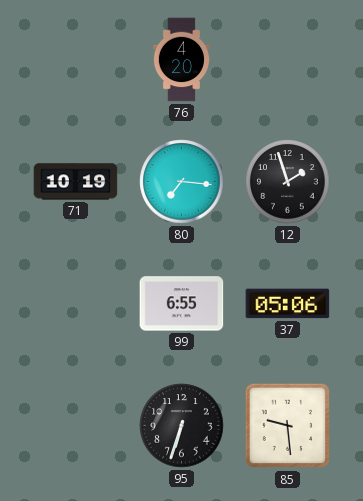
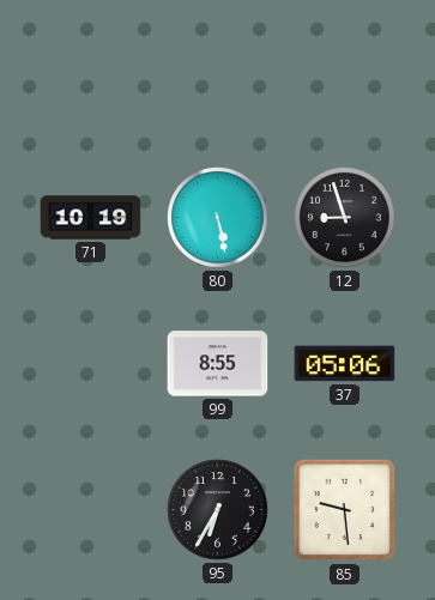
76: 4:20 -> none
80: 7:16 -> 5:28
12: 1:57 -> 8:57
99: 6:55 -> 8:55
95: 6:33 -> 6:35
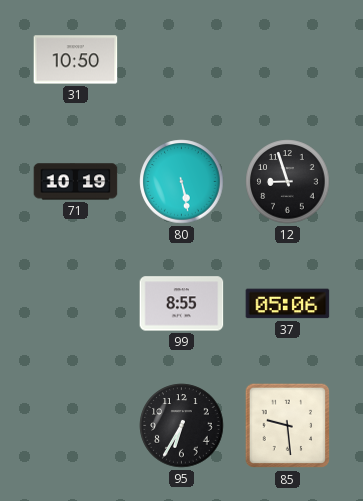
31: none -> 10:50
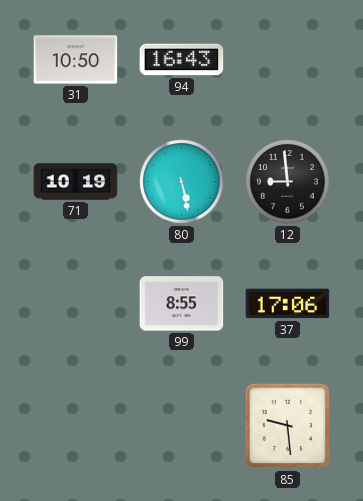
94: none -> 16:43
12: 8:57 -> 8:59
37: 05:06 -> 17:06
95: 6:35 -> none
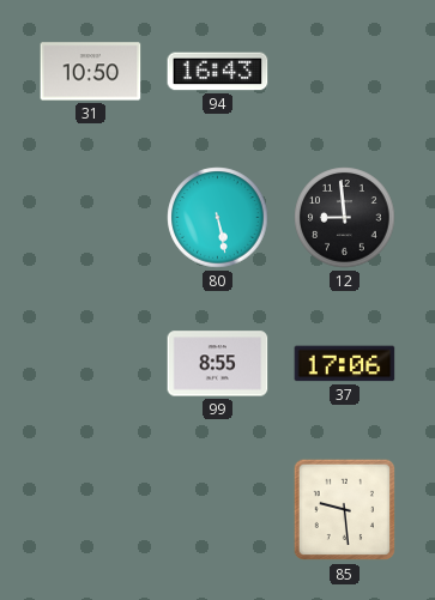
71: 10:19 -> none
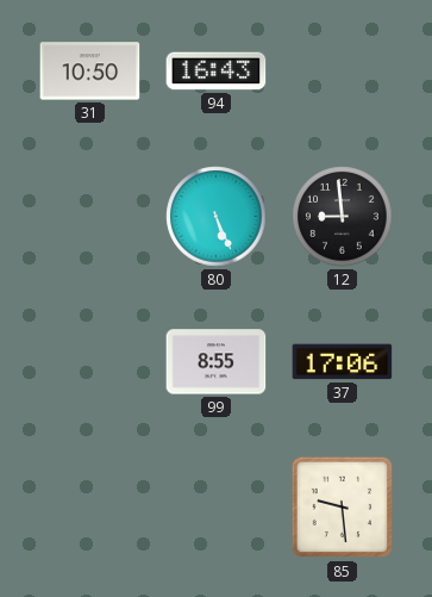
80: 5:28 -> 5:26
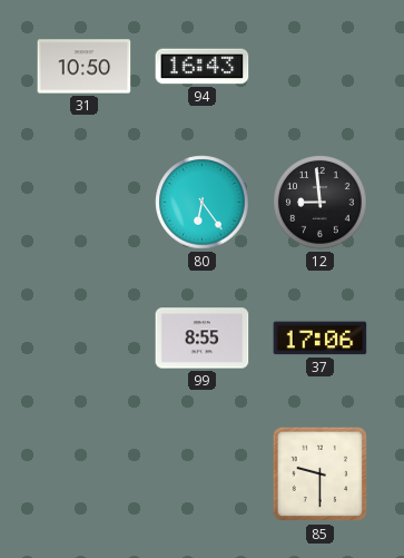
80: 5:26 -> 6:24
85: 9:29 -> 9:30
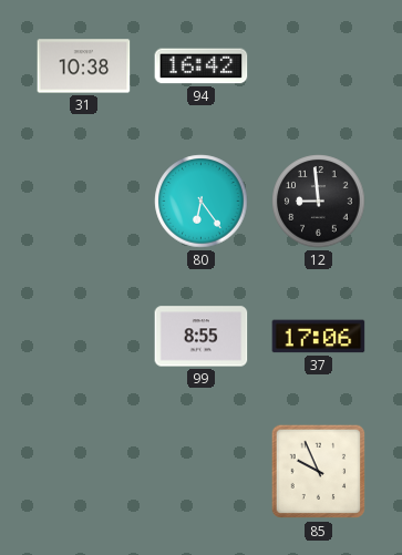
31: 10:50 -> 10:38
94: 16:43 -> 16:42
85: 9:30 -> 9:56
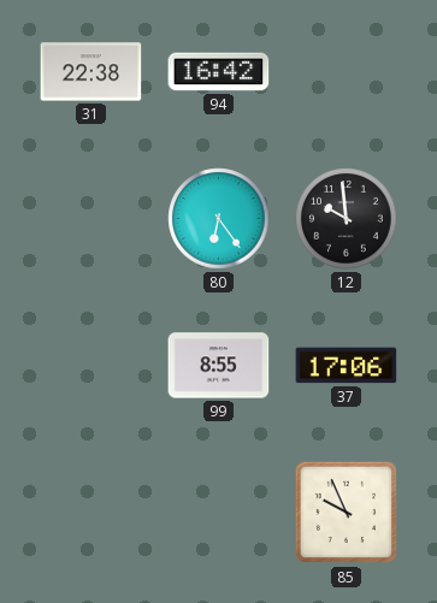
31: 10:38 -> 22:38
12: 8:59 -> 9:59
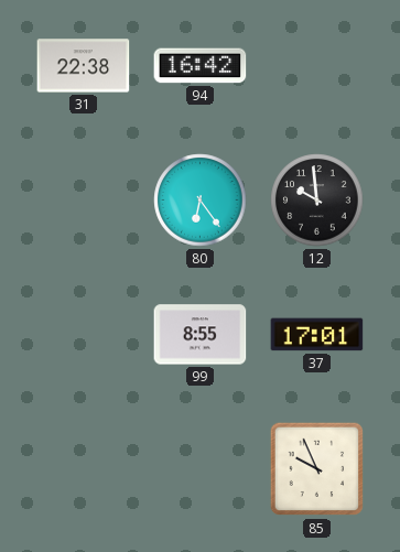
37: 17:06 -> 17:01
